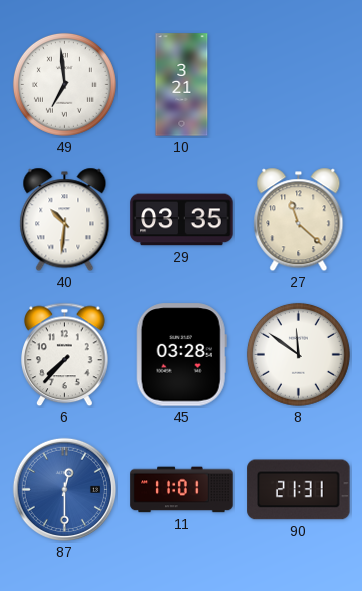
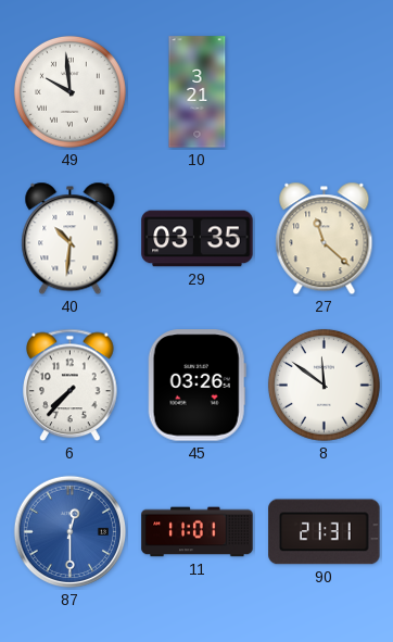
49: 6:59 -> 9:59
45: 03:28 -> 03:26
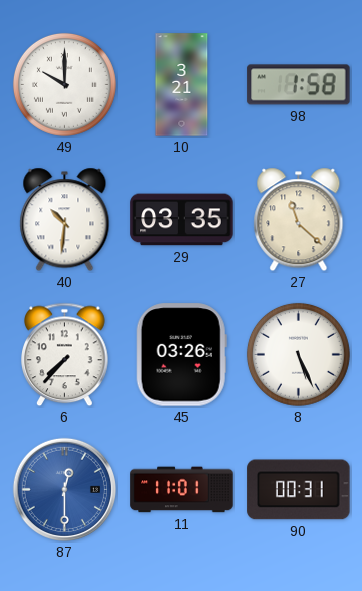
49: 9:59 -> 10:00
98: none -> 1:58
8: 11:51 -> 5:26
90: 21:31 -> 00:31
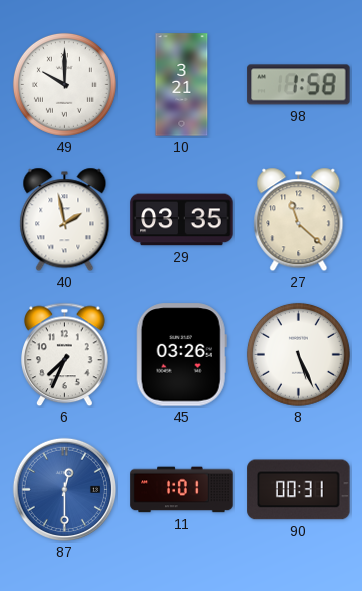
40: 10:31 -> 1:58
6: 7:37 -> 7:34
11: 11:01 -> 1:01
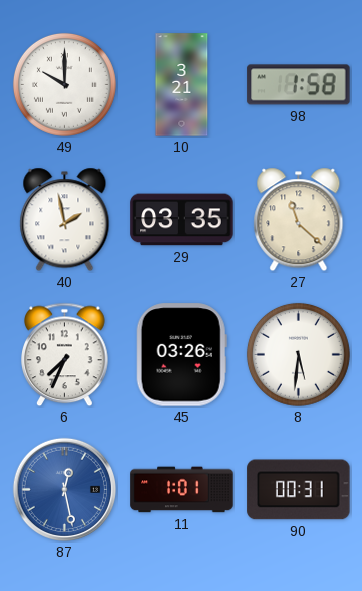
8: 5:26 -> 5:31
87: 12:30 -> 12:28
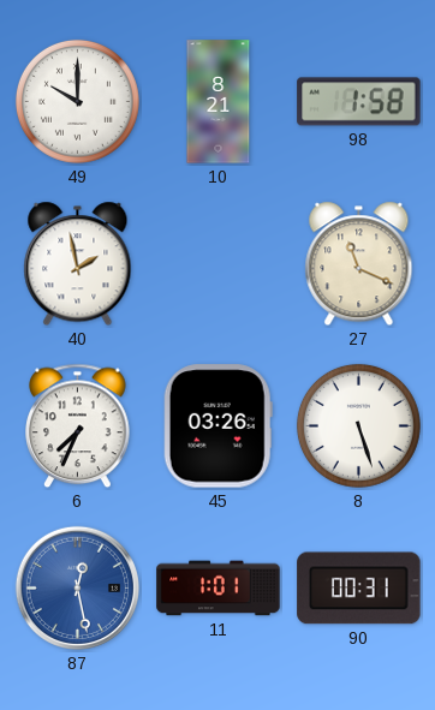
10: 3:21 -> 8:21
29: 03:35 -> none
27: 11:22 -> 11:19
8: 5:31 -> 5:27
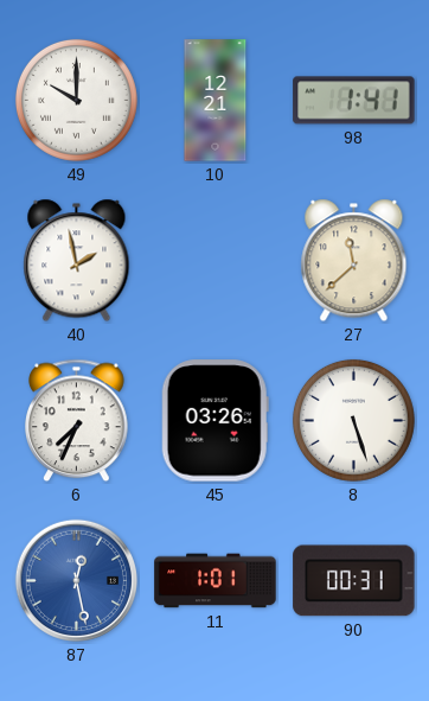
10: 8:21 -> 12:21
98: 1:58 -> 1:41
27: 11:19 -> 11:38
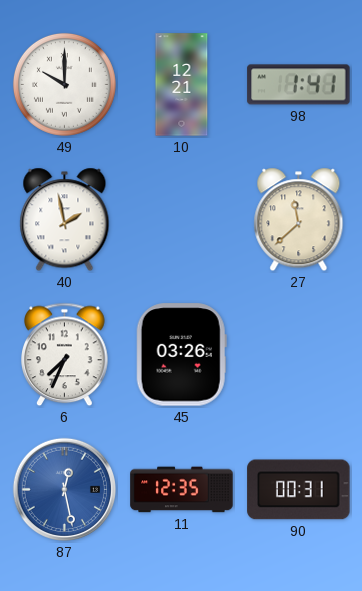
8: 5:27 -> none
11: 1:01 -> 12:35
